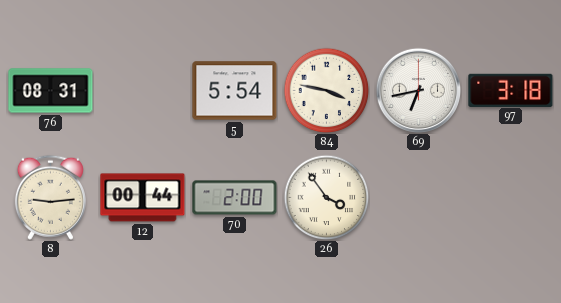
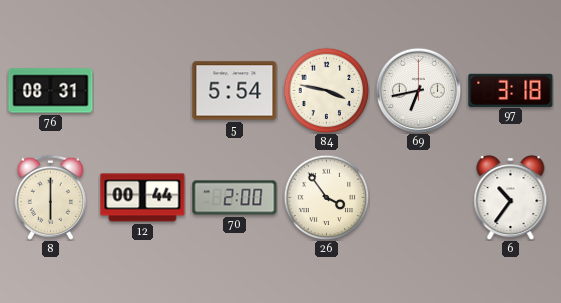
8: 9:14 -> 6:00
6: none -> 10:36
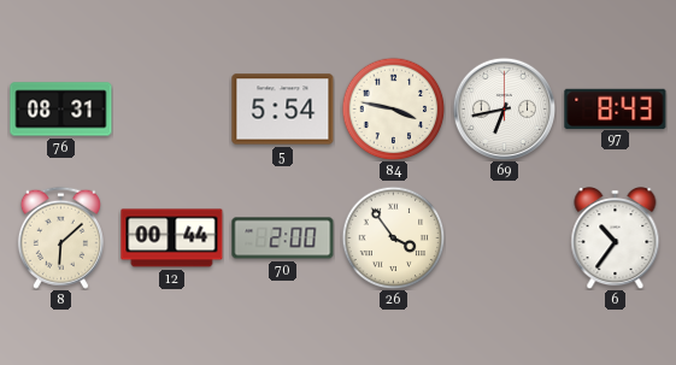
97: 3:18 -> 8:43
8: 6:00 -> 6:08
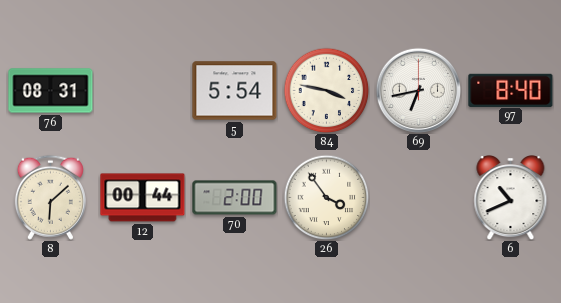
97: 8:43 -> 8:40
6: 10:36 -> 10:41
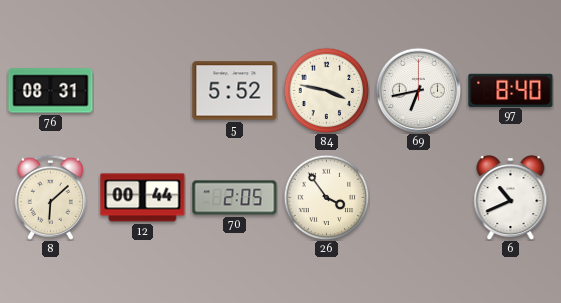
5: 5:54 -> 5:52
70: 2:00 -> 2:05
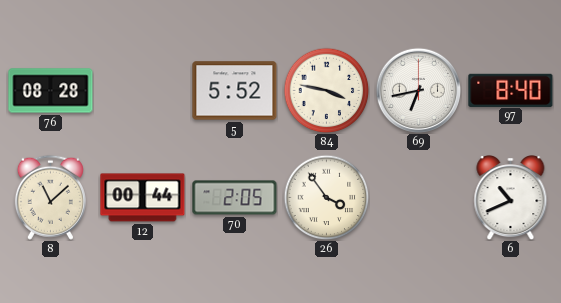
76: 08:31 -> 08:28
8: 6:08 -> 11:08
